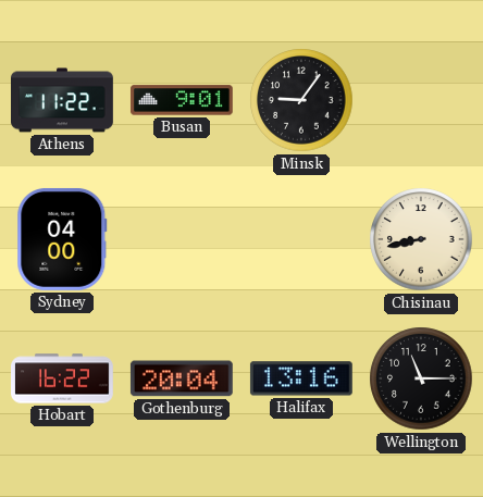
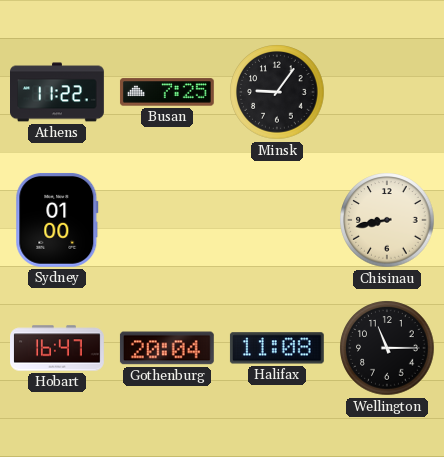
Busan: 9:01 -> 7:25
Sydney: 04:00 -> 01:00
Hobart: 16:22 -> 16:47
Halifax: 13:16 -> 11:08
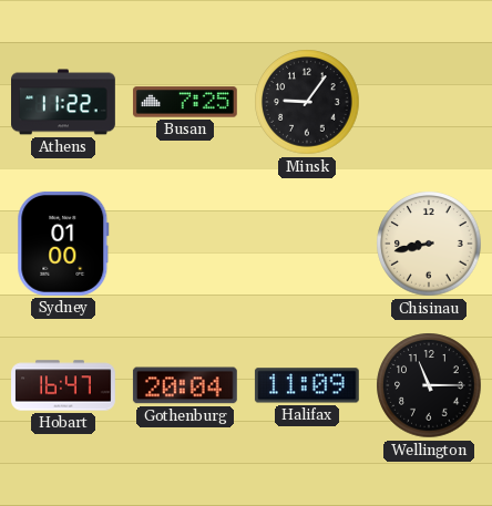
Halifax: 11:08 -> 11:09
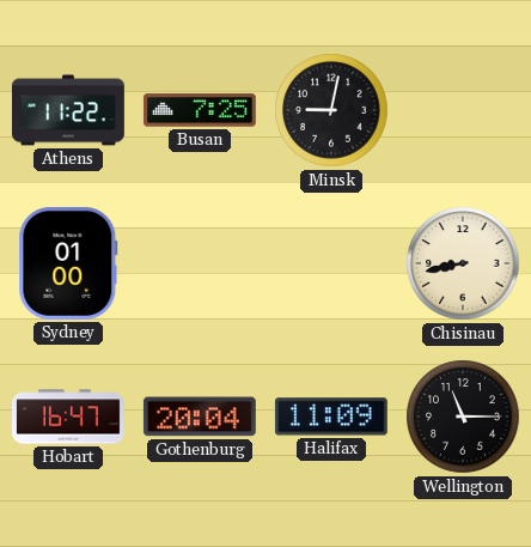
Minsk: 9:06 -> 9:02
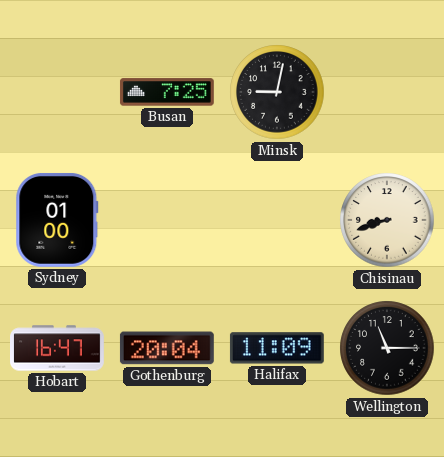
Athens: 11:22 -> none
Chisinau: 8:43 -> 8:42
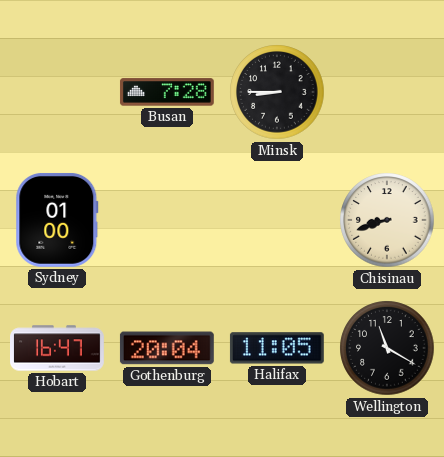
Busan: 7:25 -> 7:28
Minsk: 9:02 -> 8:45
Halifax: 11:09 -> 11:05
Wellington: 11:15 -> 11:20
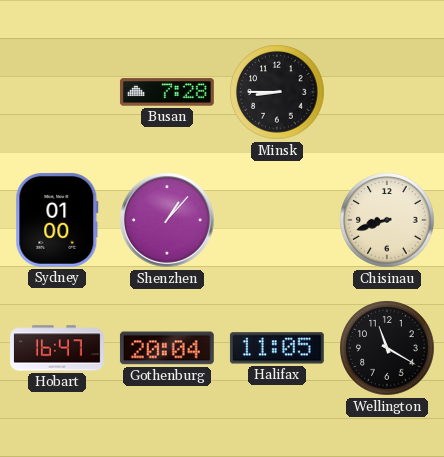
Shenzhen: none -> 1:07
